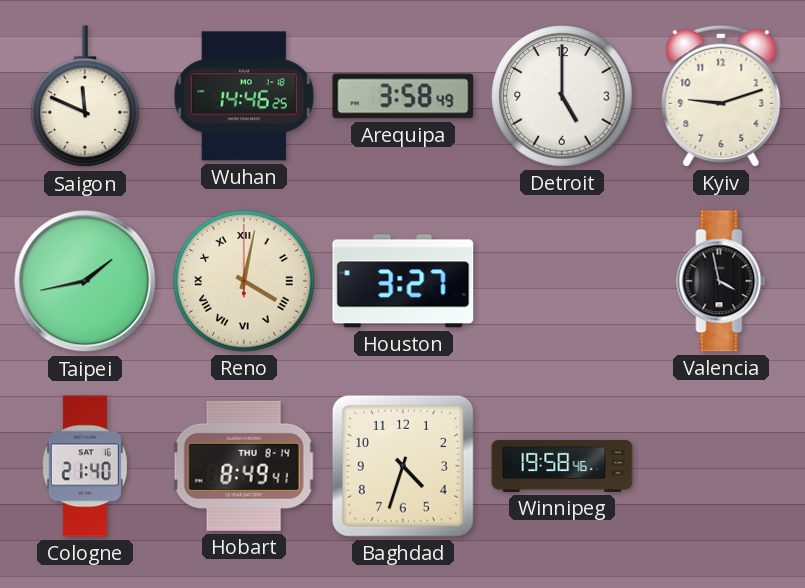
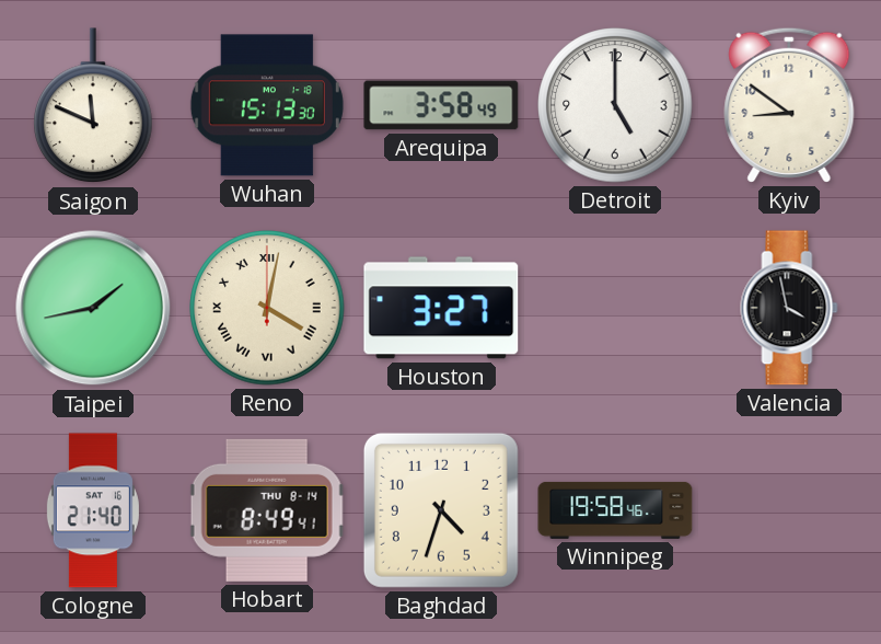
Wuhan: 14:46 -> 15:13
Kyiv: 9:12 -> 8:51
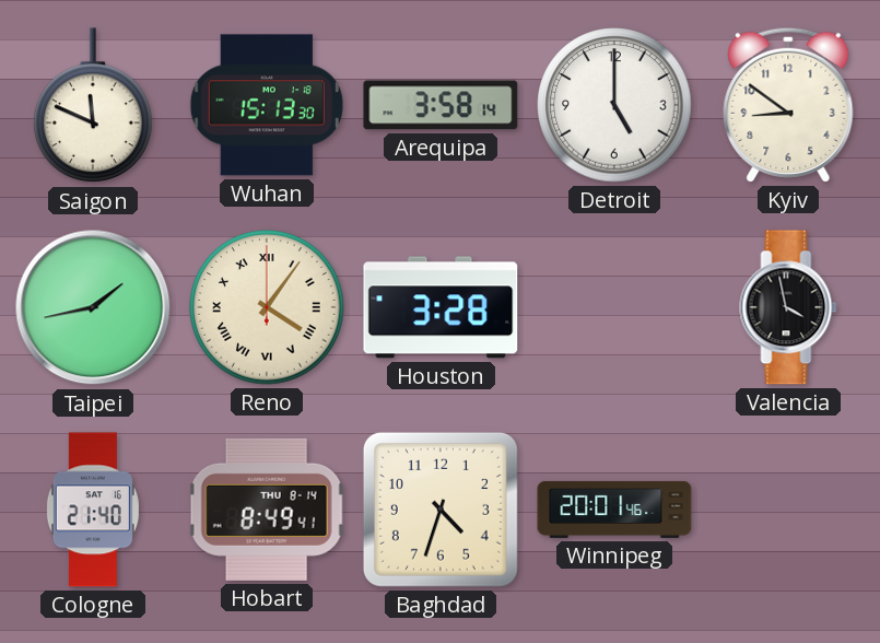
Arequipa: 3:58:49 -> 3:58:14
Reno: 4:02 -> 4:06
Houston: 3:27 -> 3:28
Winnipeg: 19:58 -> 20:01
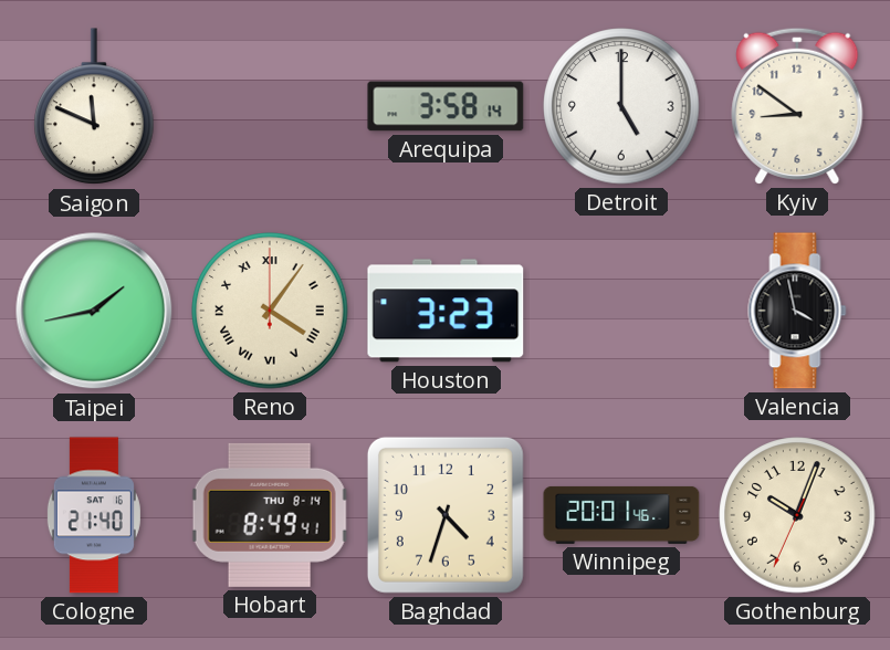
Wuhan: 15:13 -> none
Houston: 3:28 -> 3:23
Gothenburg: none -> 10:03
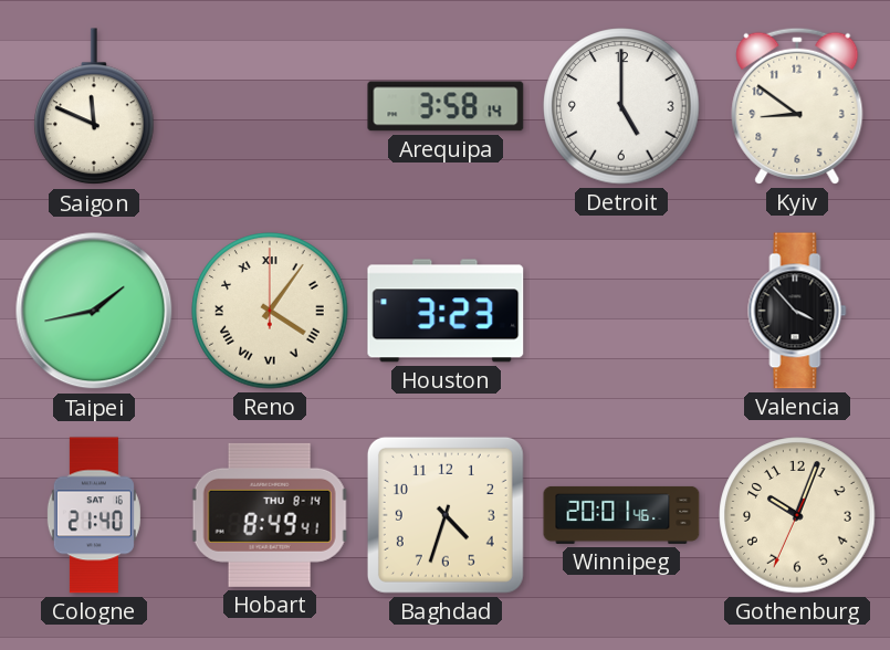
Valencia: 3:58 -> 3:53
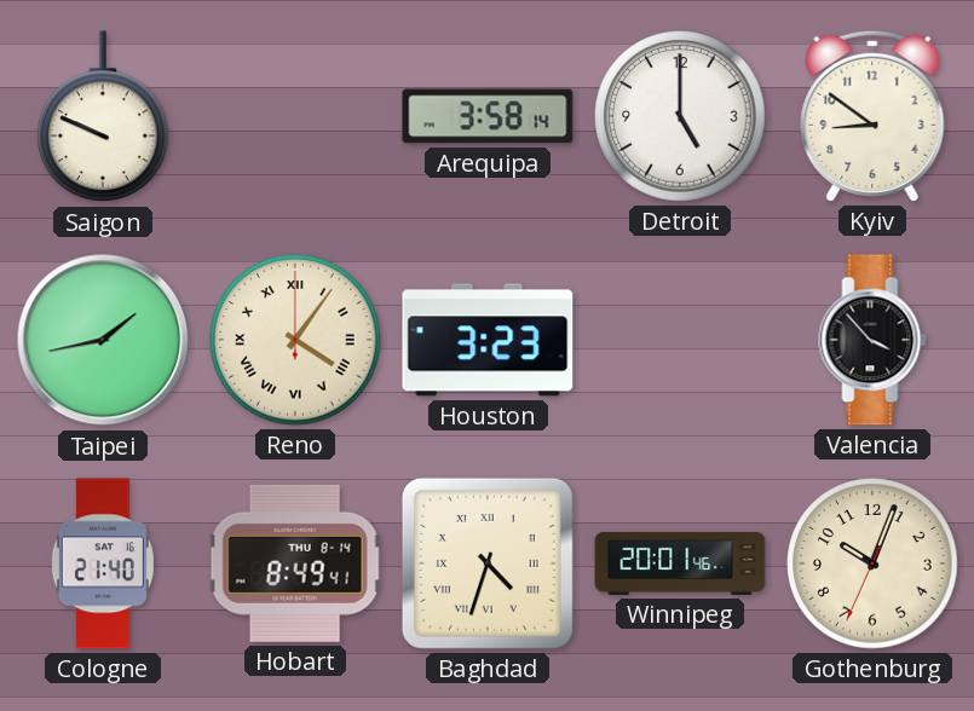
Saigon: 11:49 -> 9:49
Baghdad numerals: Arabic -> Roman
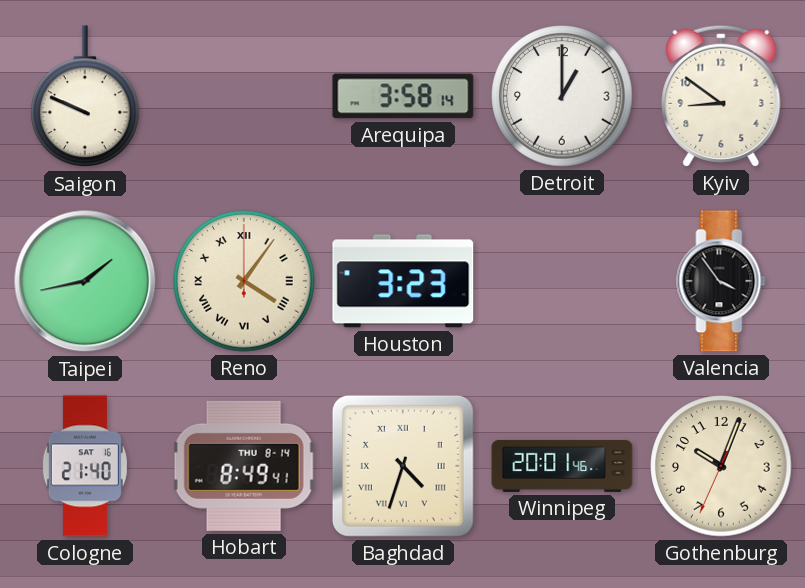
Detroit: 5:00 -> 1:00
Valencia: 3:53 -> 3:54
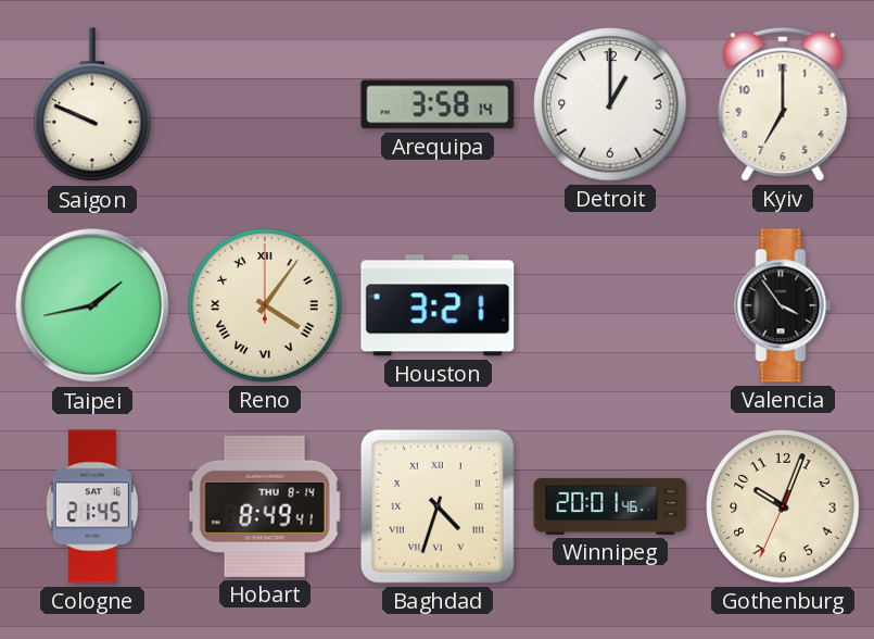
Kyiv: 8:51 -> 7:00
Houston: 3:23 -> 3:21
Cologne: 21:40 -> 21:45
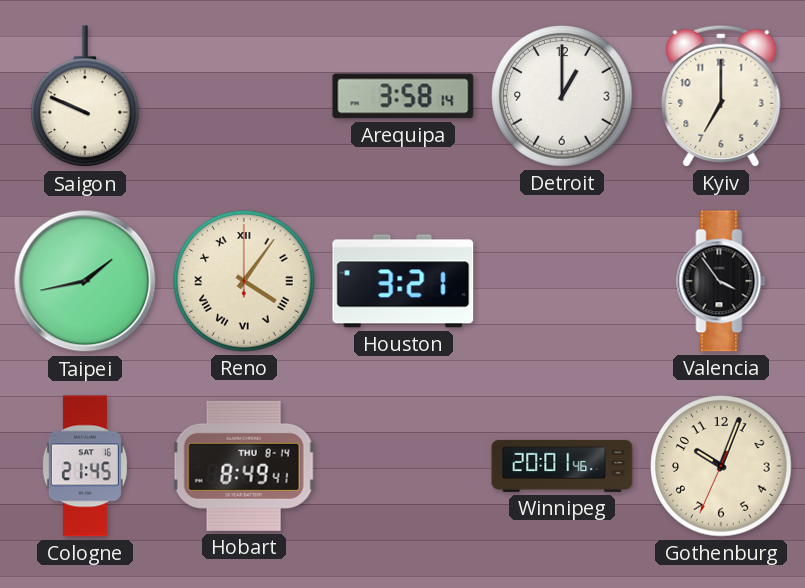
Baghdad: 4:33 -> none
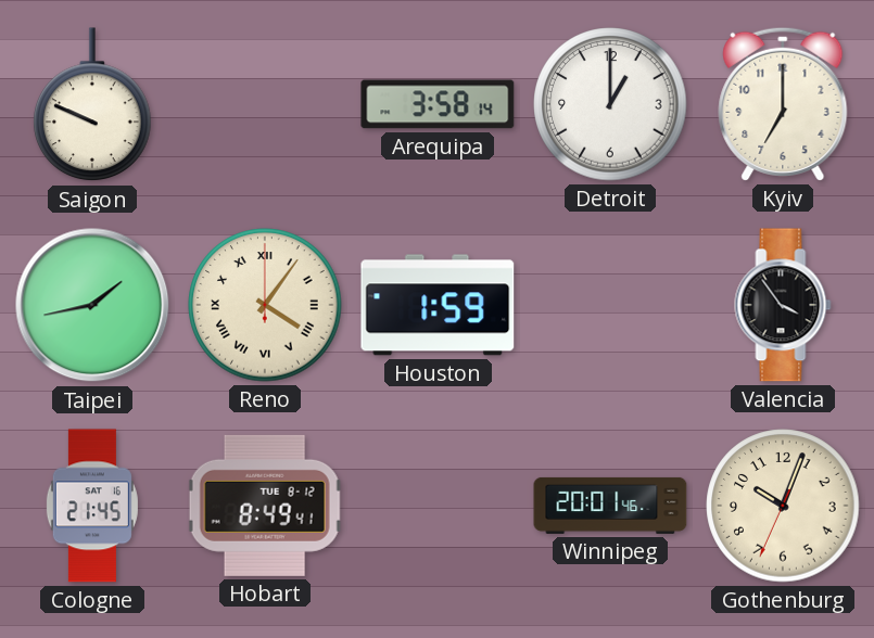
Houston: 3:21 -> 1:59
Hobart date: THU 8-14 -> TUE 8-12
